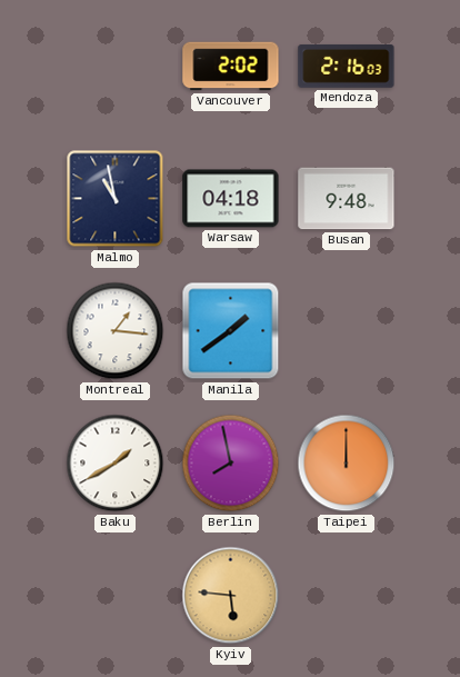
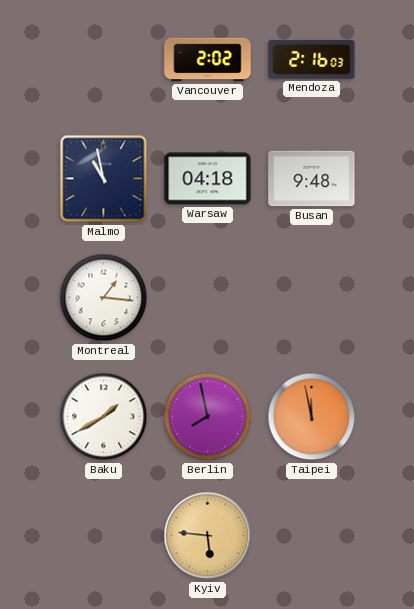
Manila: 1:39 -> none
Taipei: 12:00 -> 11:58
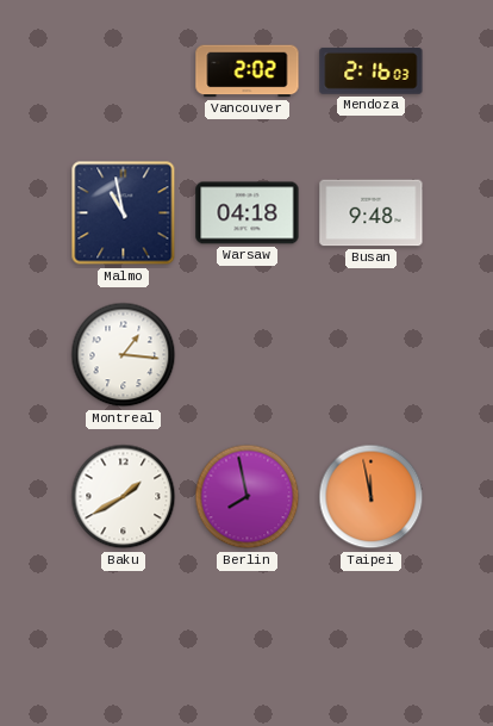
Kyiv: 5:46 -> none
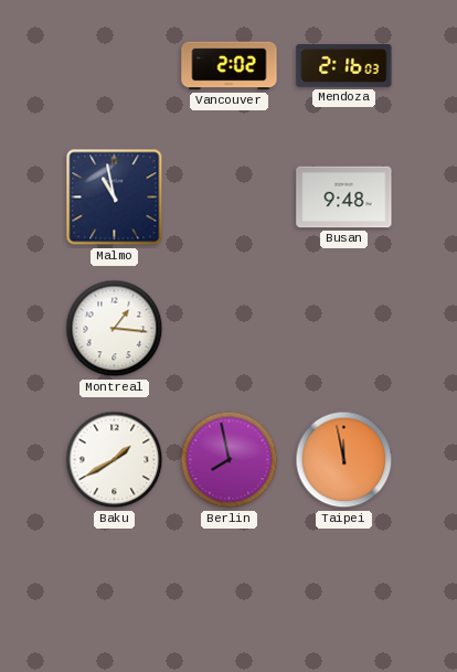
Warsaw: 04:18 -> none
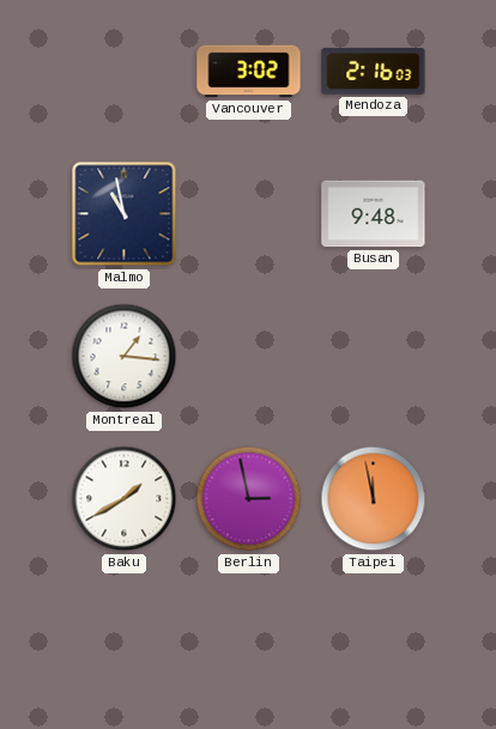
Vancouver: 2:02 -> 3:02
Berlin: 7:58 -> 2:58
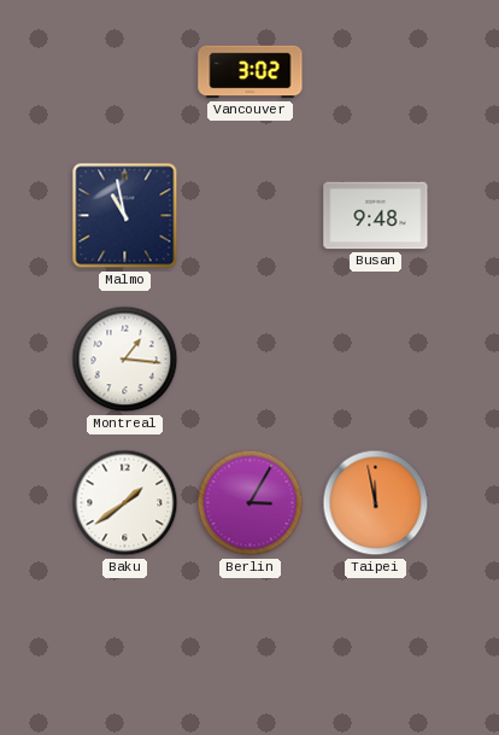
Mendoza: 2:16 -> none
Baku: 1:40 -> 1:39
Berlin: 2:58 -> 3:05
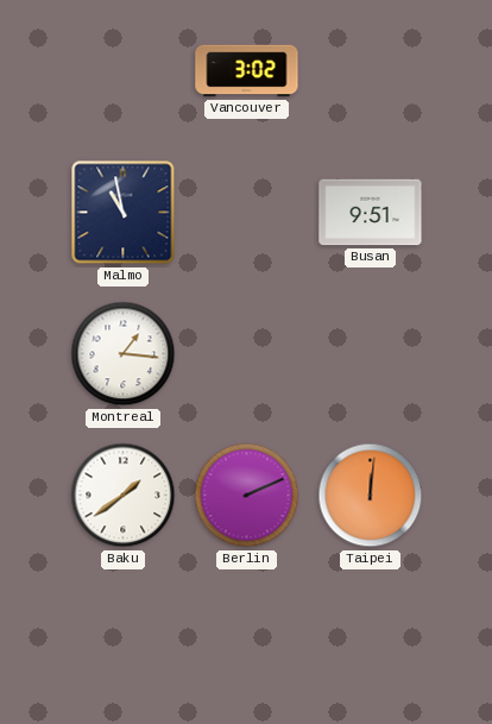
Busan: 9:48 -> 9:51
Berlin: 3:05 -> 2:11
Taipei: 11:58 -> 12:01
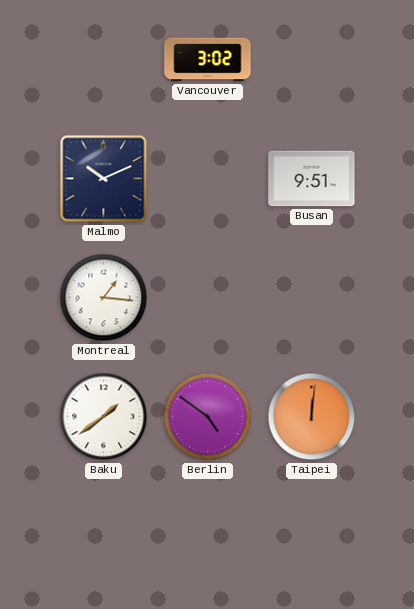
Malmo: 10:58 -> 10:11
Berlin: 2:11 -> 4:51
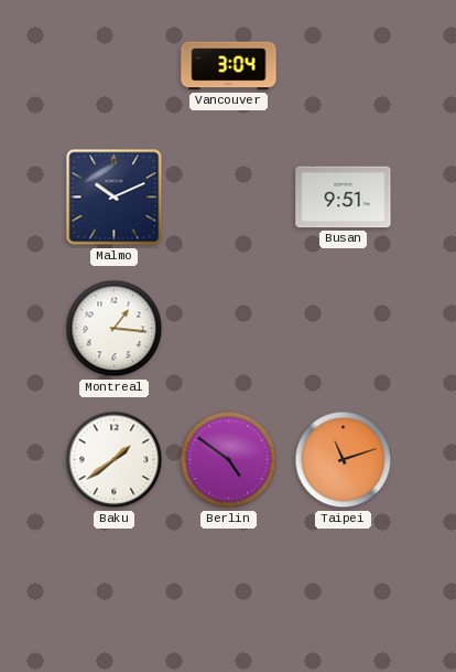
Vancouver: 3:02 -> 3:04
Taipei: 12:01 -> 11:12
